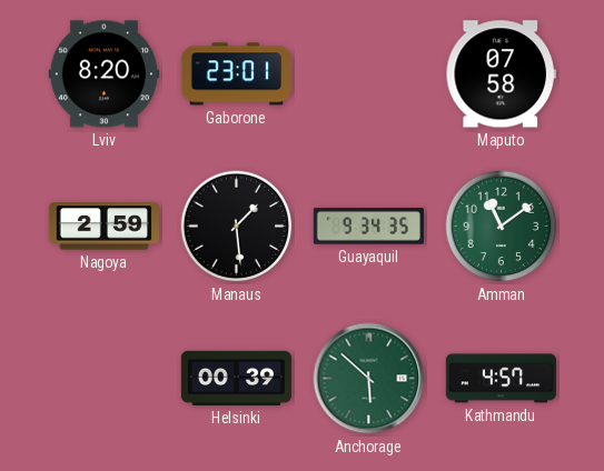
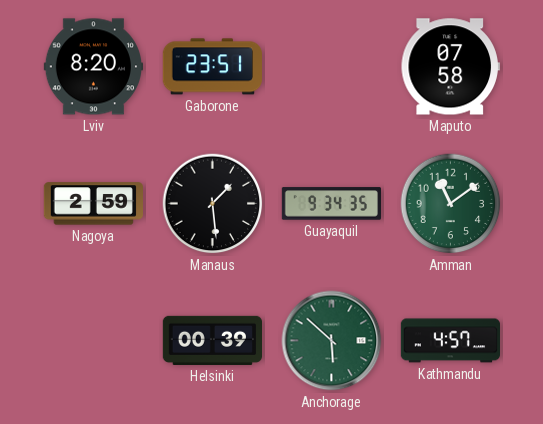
Gaborone: 23:01 -> 23:51
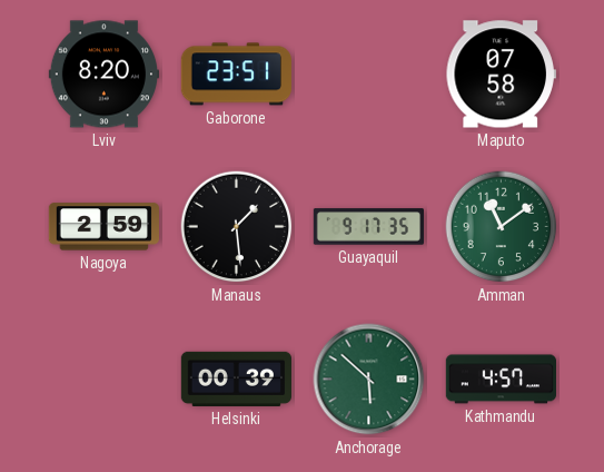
Guayaquil: 9:34 -> 9:17
